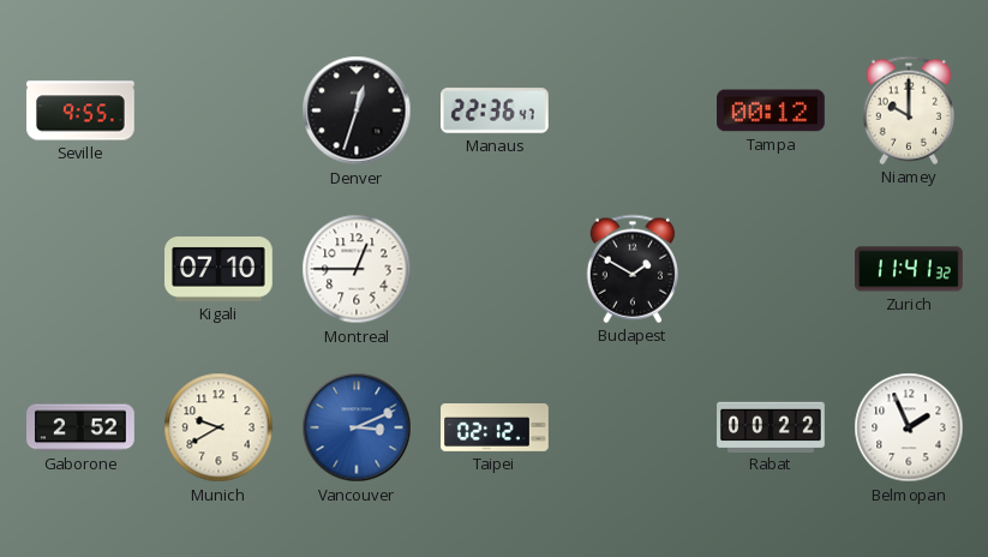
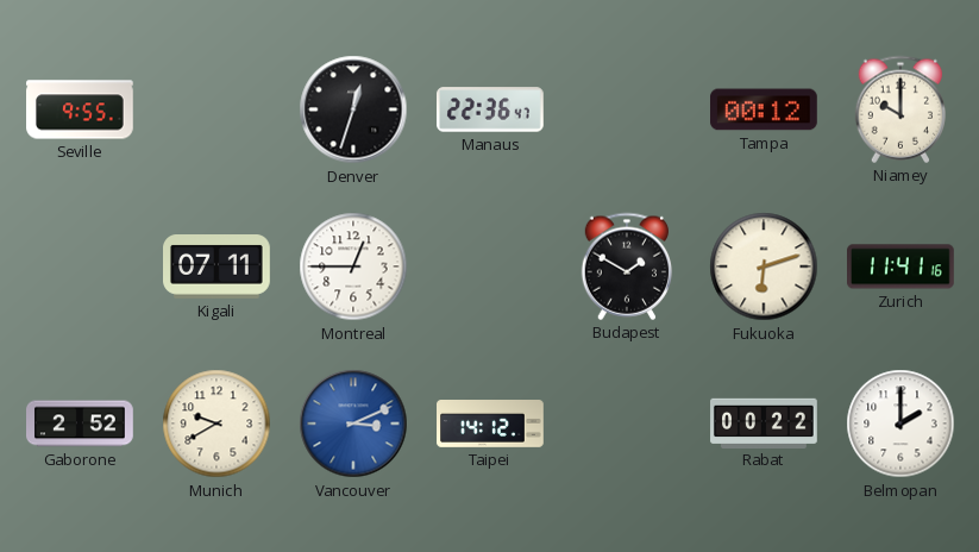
Kigali: 07:10 -> 07:11
Fukuoka: none -> 6:12
Zurich: 11:41:32 -> 11:41:16
Taipei: 02:12 -> 14:12
Belmopan: 1:56 -> 2:00
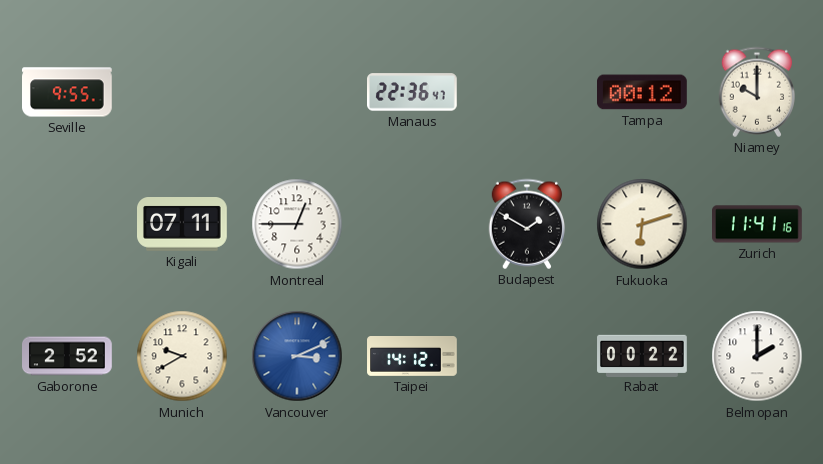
Denver: 12:33 -> none
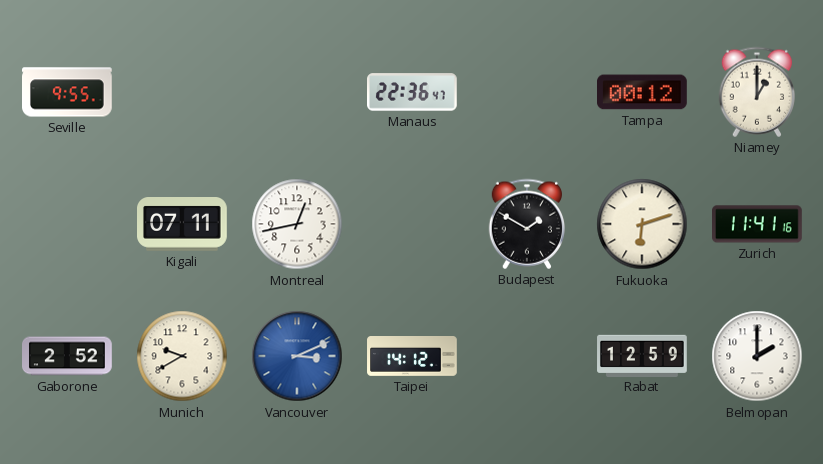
Niamey: 10:00 -> 1:00
Montreal: 12:45 -> 12:43
Rabat: 00:22 -> 12:59
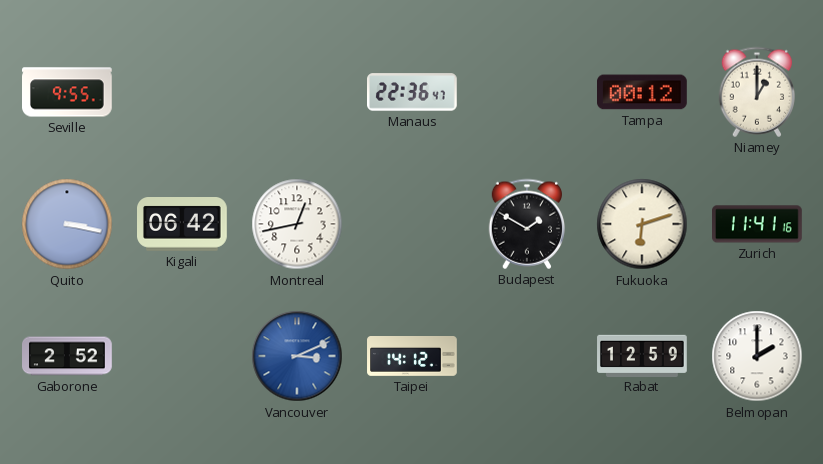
Quito: none -> 3:17
Kigali: 07:11 -> 06:42
Munich: 9:40 -> none
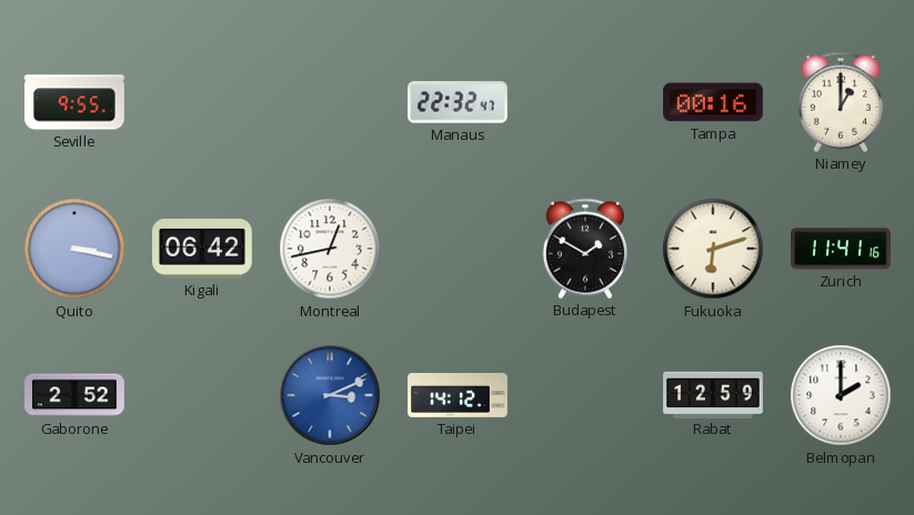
Manaus: 22:36 -> 22:32
Tampa: 00:12 -> 00:16
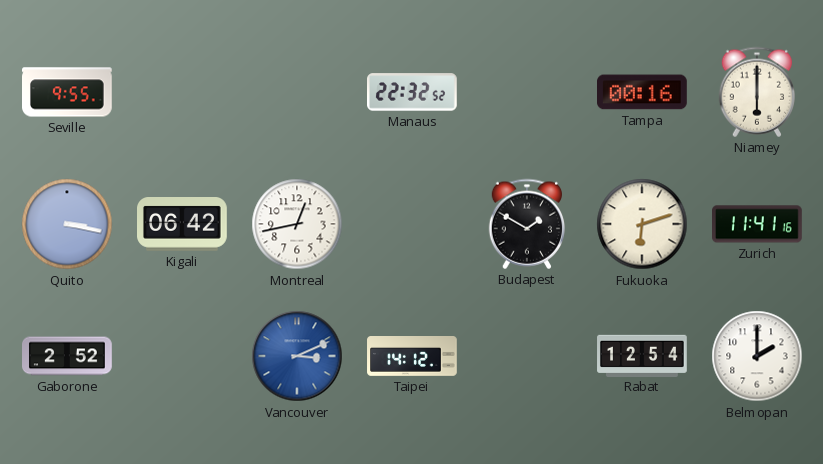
Manaus: 22:32:47 -> 22:32:52
Niamey: 1:00 -> 6:00
Rabat: 12:59 -> 12:54
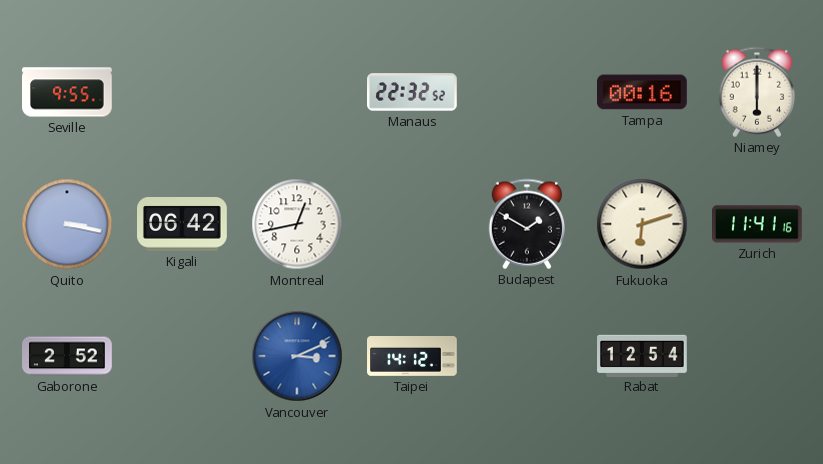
Belmopan: 2:00 -> none
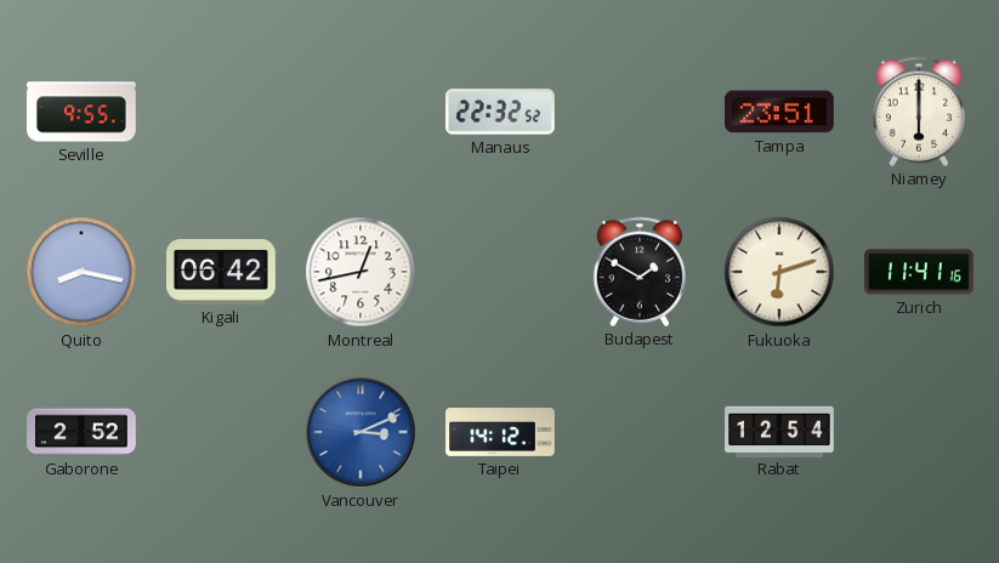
Tampa: 00:16 -> 23:51
Quito: 3:17 -> 8:17
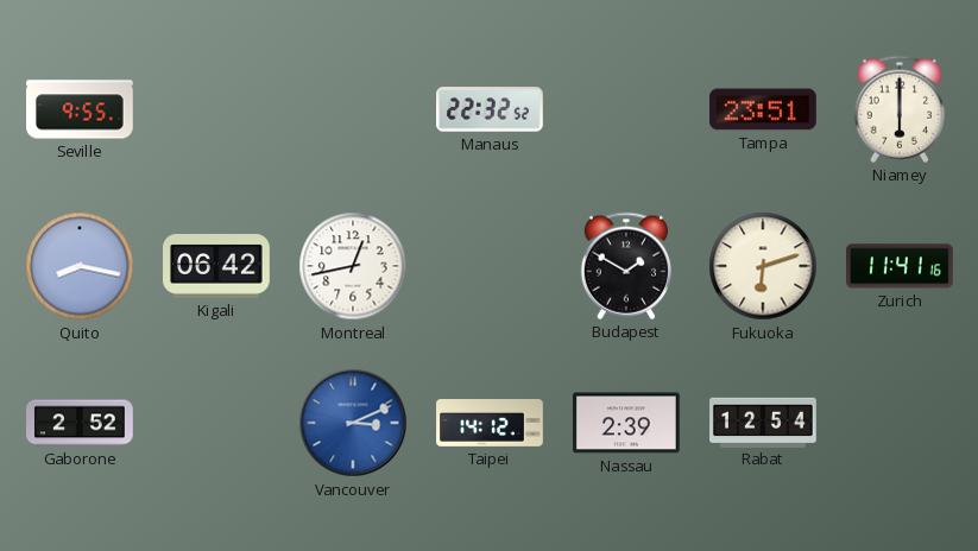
Nassau: none -> 2:39
